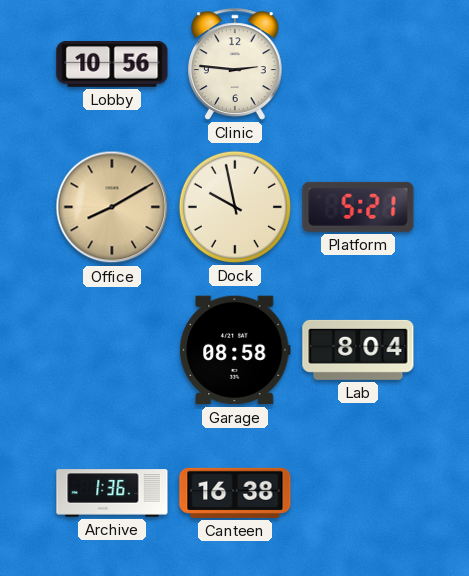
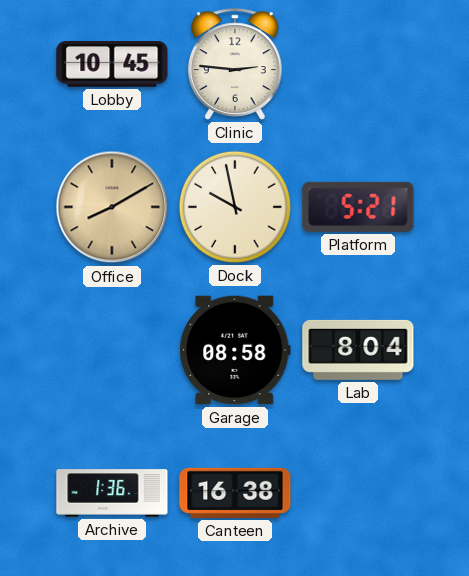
Lobby: 10:56 -> 10:45
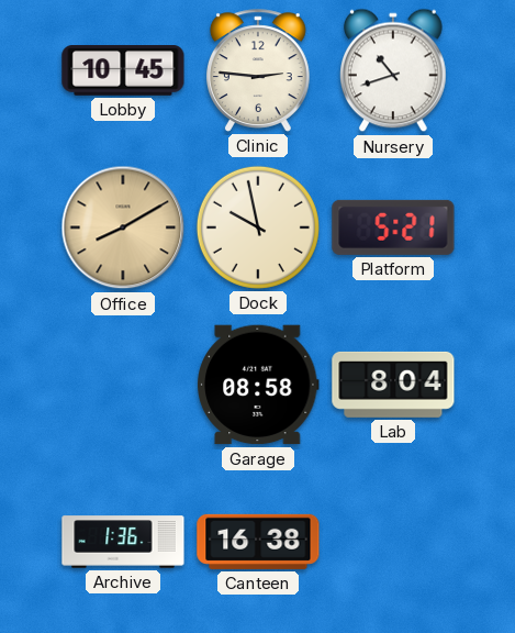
Nursery: none -> 10:42
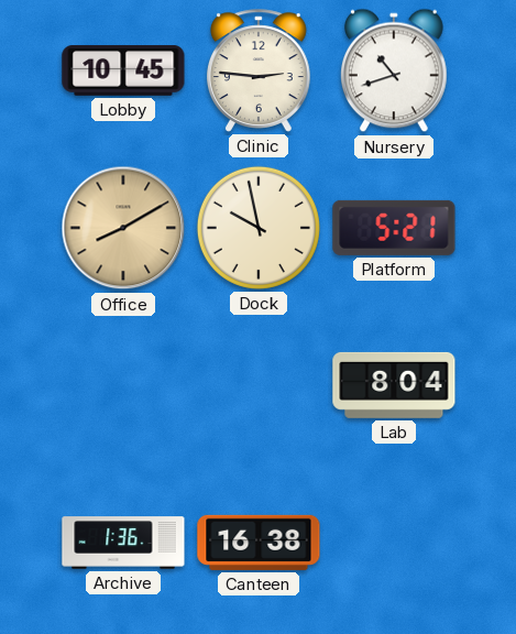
Garage: 08:58 -> none
